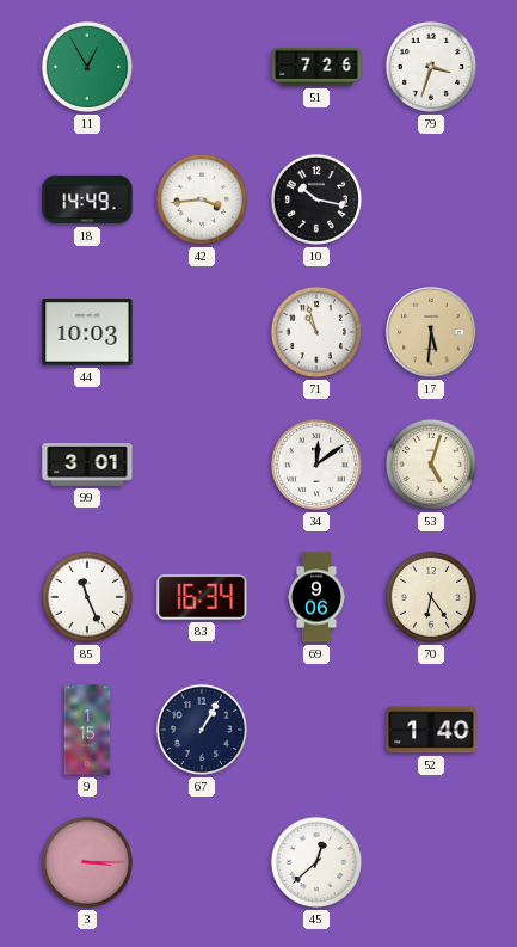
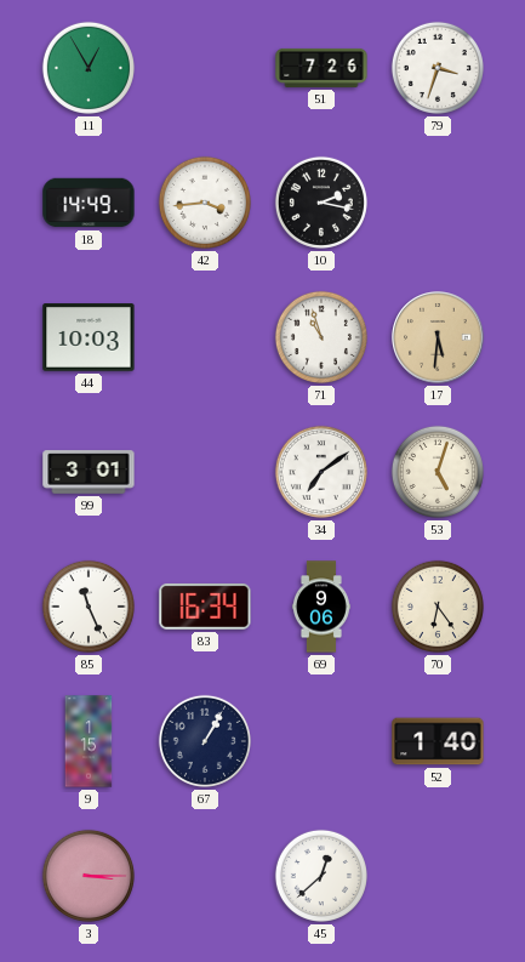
10: 10:17 -> 2:17
34: 12:09 -> 7:09
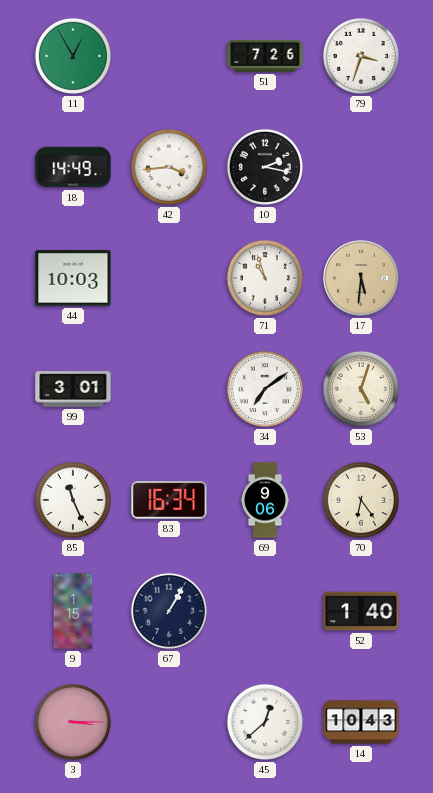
14: none -> 10:43
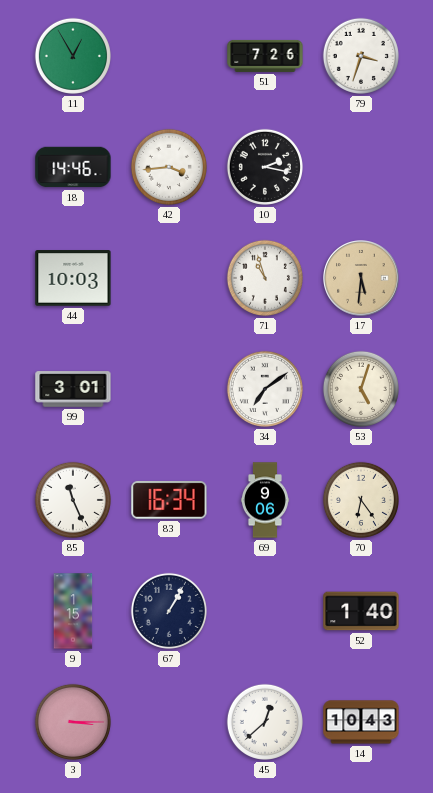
18: 14:49 -> 14:46
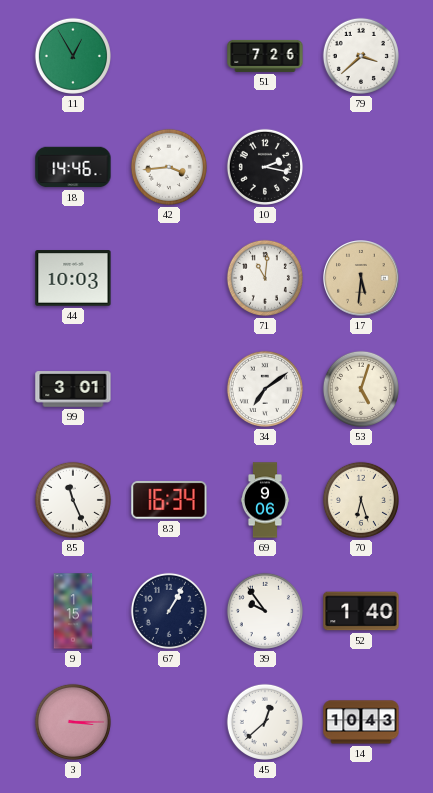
79: 3:33 -> 3:38
71: 10:57 -> 11:01
70: 6:24 -> 6:27
39: none -> 9:54
